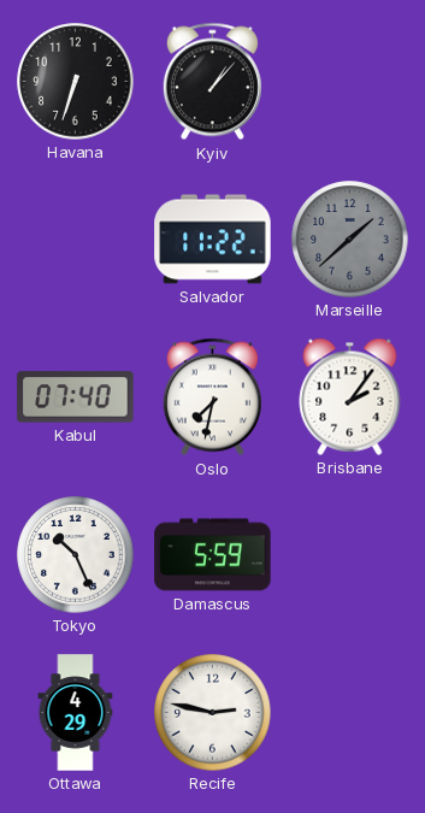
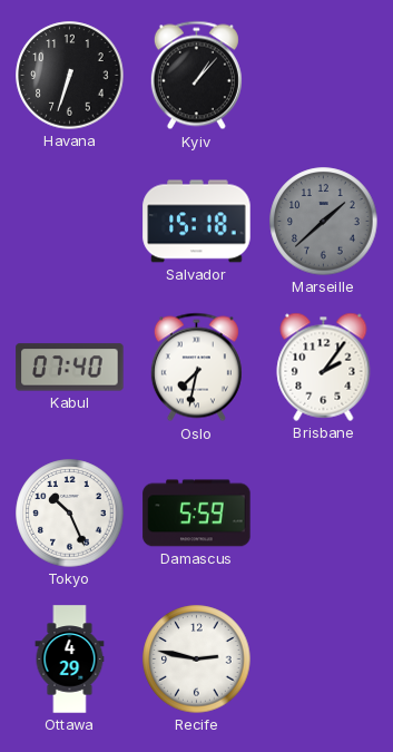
Salvador: 11:22 -> 15:18
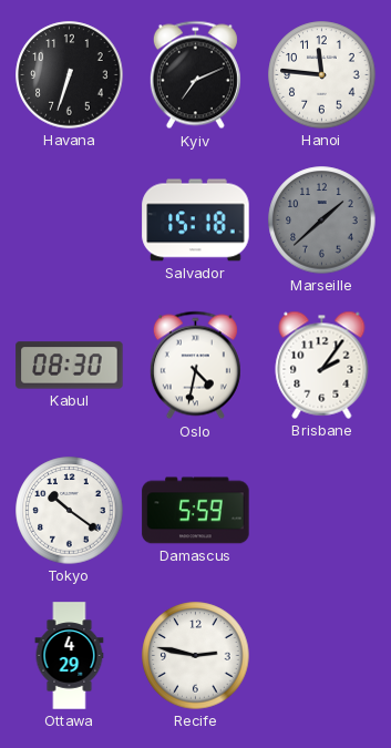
Kyiv: 1:07 -> 7:11
Hanoi: none -> 11:46
Kabul: 07:40 -> 08:30
Oslo: 7:32 -> 4:32
Tokyo: 10:26 -> 10:21
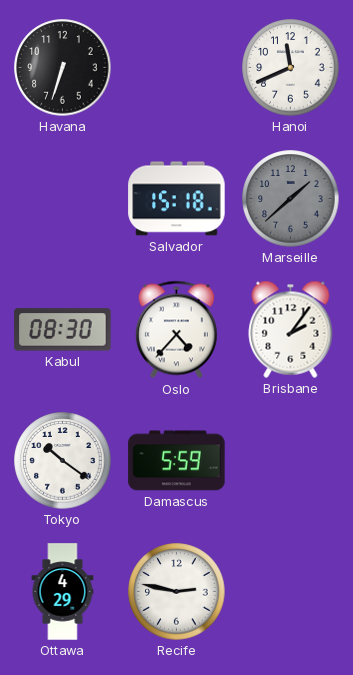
Kyiv: 7:11 -> none
Hanoi: 11:46 -> 11:41
Oslo: 4:32 -> 4:37
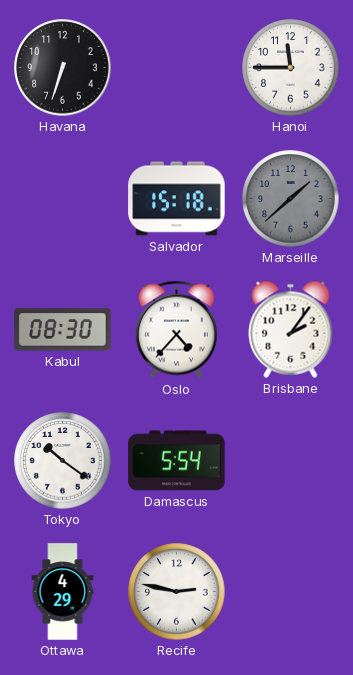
Hanoi: 11:41 -> 11:45
Damascus: 5:59 -> 5:54
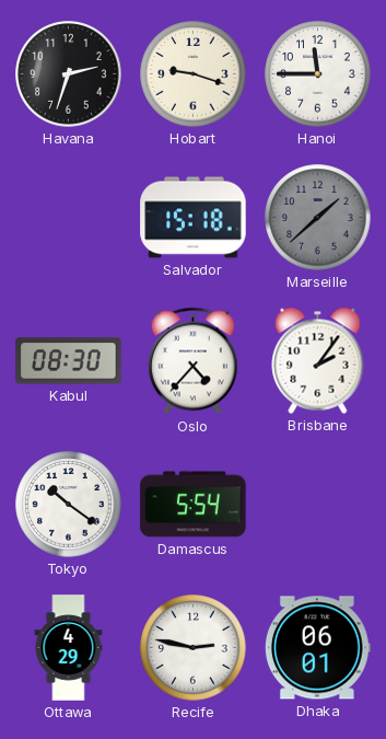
Havana: 6:33 -> 2:33
Hobart: none -> 9:18
Dhaka: none -> 06:01
